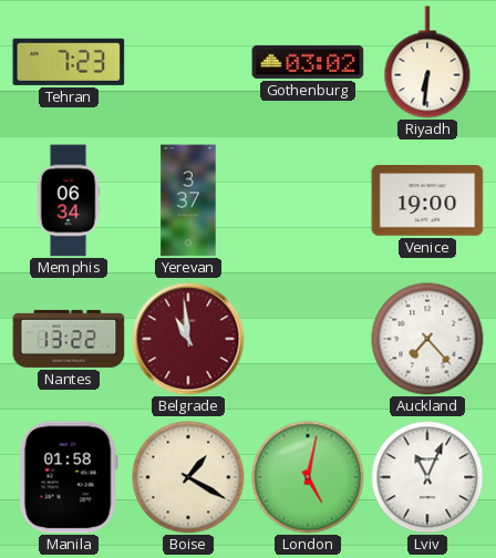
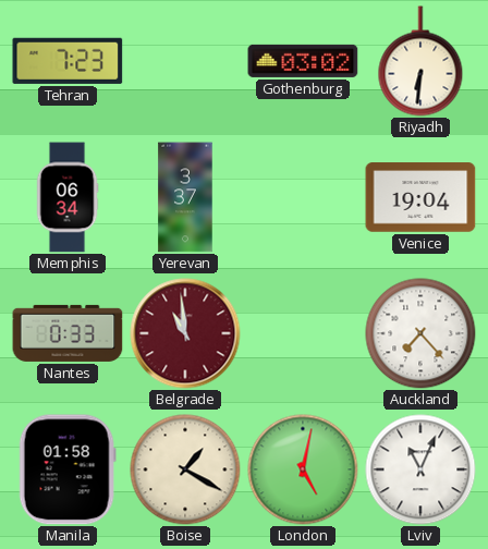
Venice: 19:00 -> 19:04
Nantes: 13:22 -> 0:33
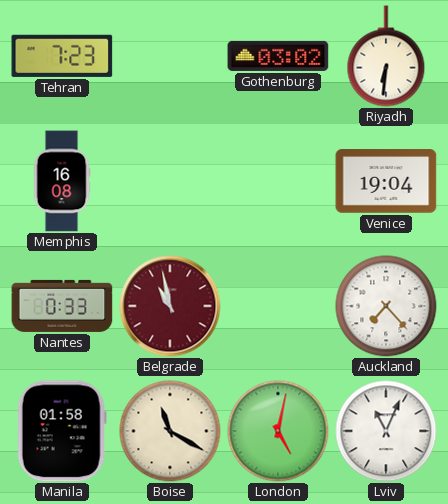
Memphis: 06:34 -> 16:08
Yerevan: 3:37 -> none
Belgrade: 10:59 -> 10:58
Boise: 1:20 -> 11:20
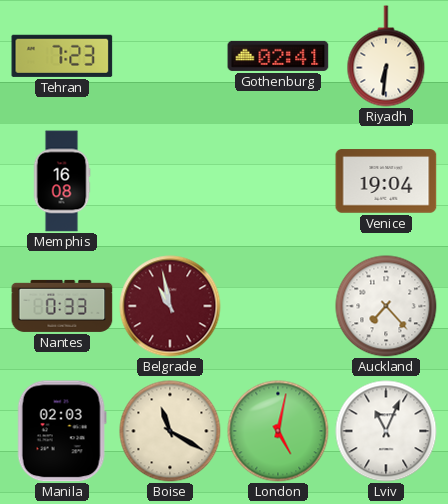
Gothenburg: 03:02 -> 02:41
Manila: 01:58 -> 02:03
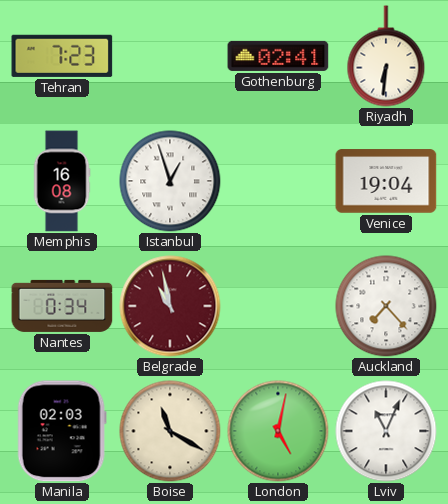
Istanbul: none -> 12:57
Nantes: 0:33 -> 0:34
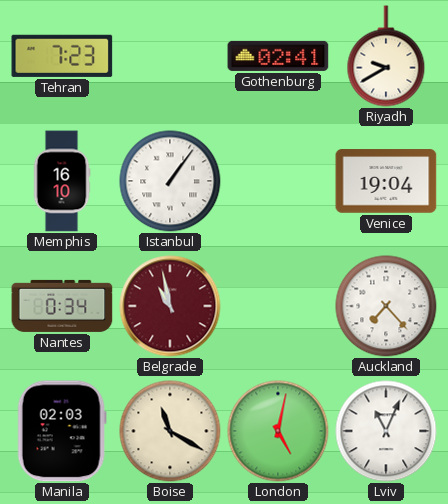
Riyadh: 6:31 -> 9:40
Memphis: 16:08 -> 16:10
Istanbul: 12:57 -> 1:06
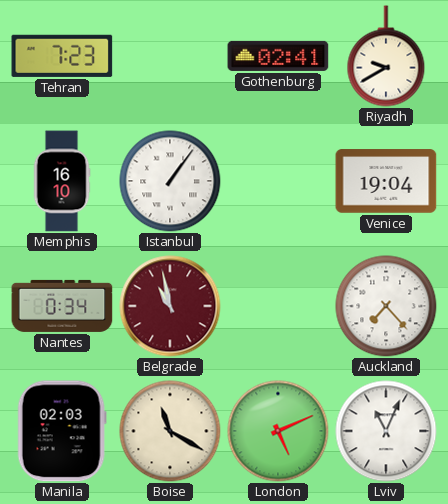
London: 5:02 -> 5:11
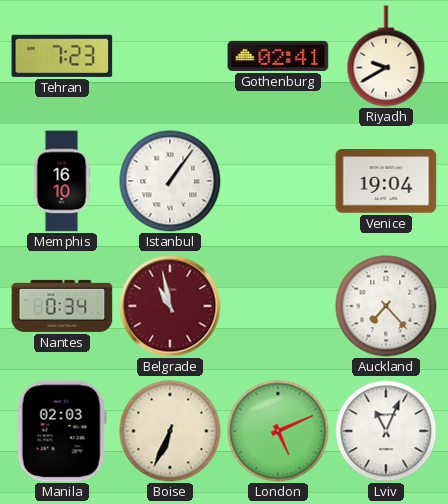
Boise: 11:20 -> 6:34
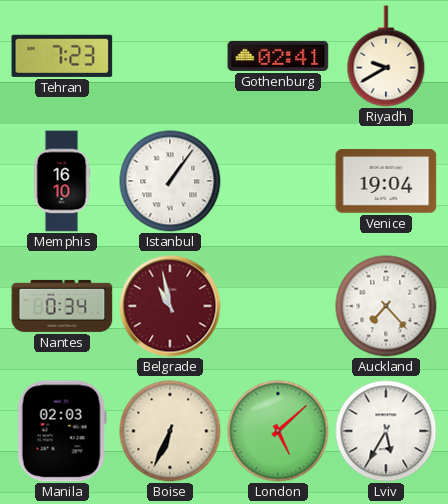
London: 5:11 -> 5:08
Lviv: 11:04 -> 5:35
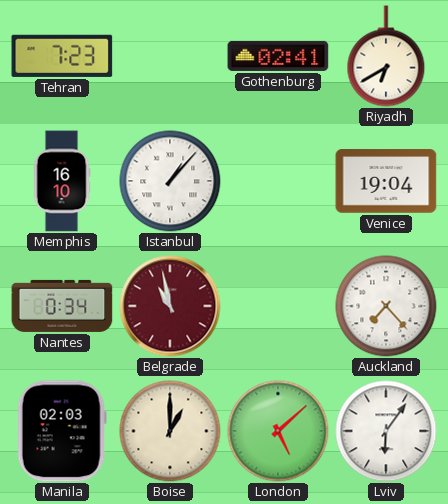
Riyadh: 9:40 -> 6:40
Istanbul: 1:06 -> 1:07
Boise: 6:34 -> 1:00
Lviv: 5:35 -> 6:06
